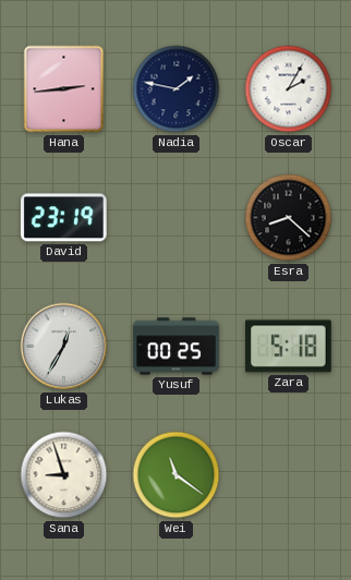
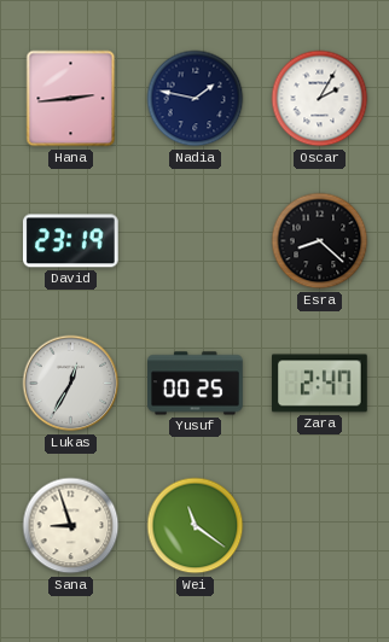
Zara: 5:18 -> 2:47
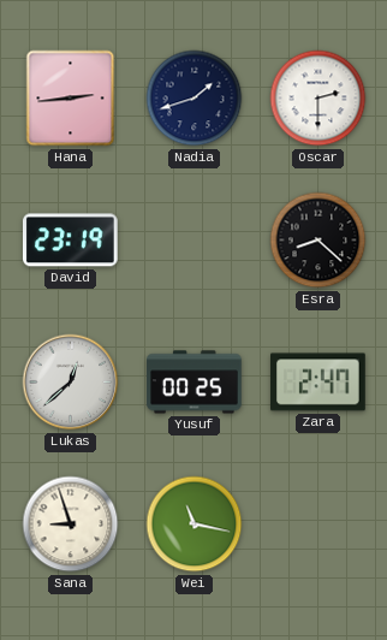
Nadia: 1:47 -> 1:42
Oscar: 2:05 -> 2:30
Lukas: 12:35 -> 12:38
Wei: 11:21 -> 11:17
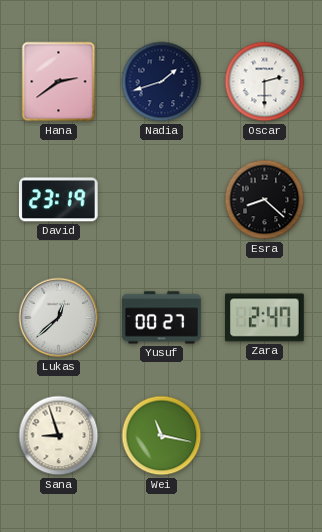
Hana: 2:44 -> 2:39
Yusuf: 00:25 -> 00:27
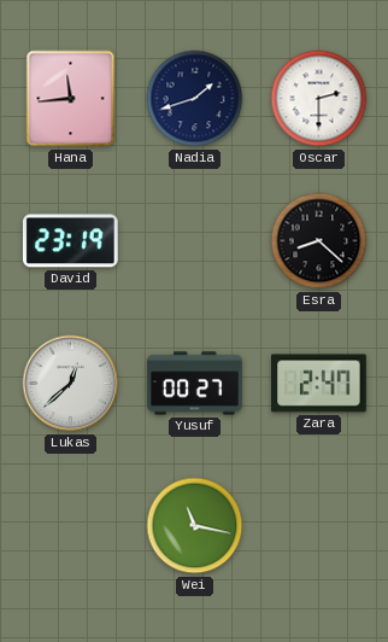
Hana: 2:39 -> 11:44
Sana: 8:57 -> none
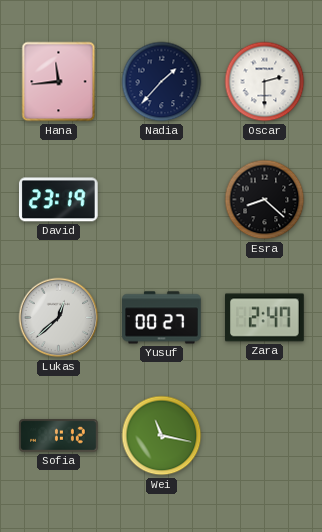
Nadia: 1:42 -> 1:37
Sofia: none -> 1:12
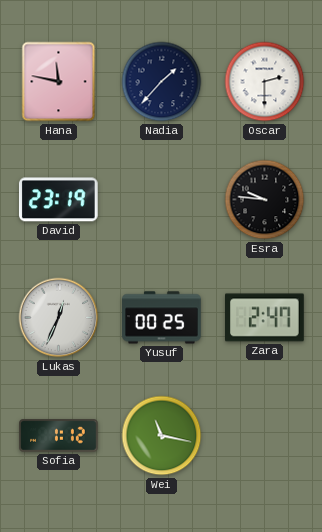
Hana: 11:44 -> 11:47
Esra: 8:22 -> 9:46
Lukas: 12:38 -> 12:34
Yusuf: 00:27 -> 00:25
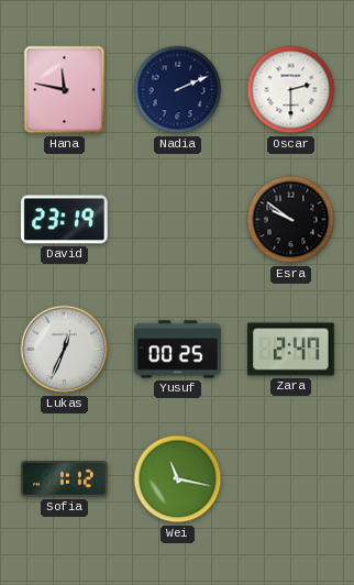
Nadia: 1:37 -> 2:11
Esra: 9:46 -> 9:51
